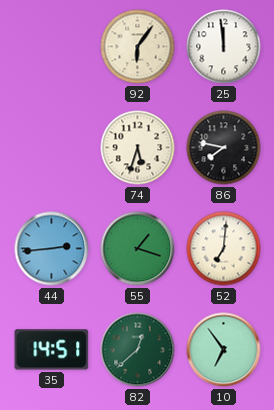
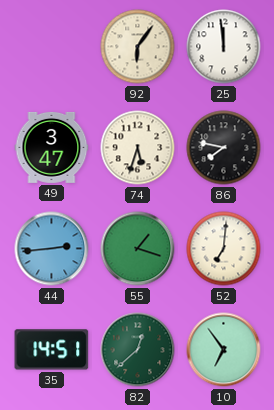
49: none -> 3:47
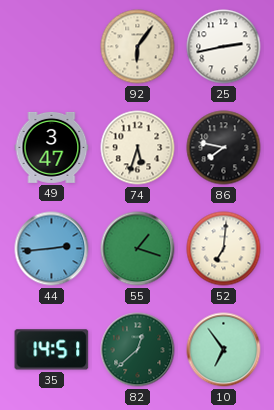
25: 11:59 -> 2:43
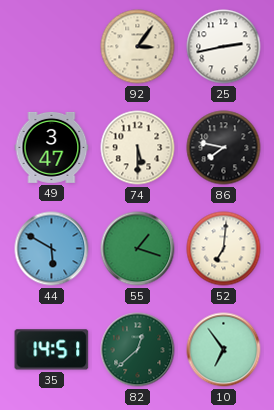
92: 6:06 -> 3:06
74: 5:33 -> 5:30
44: 2:44 -> 5:50
